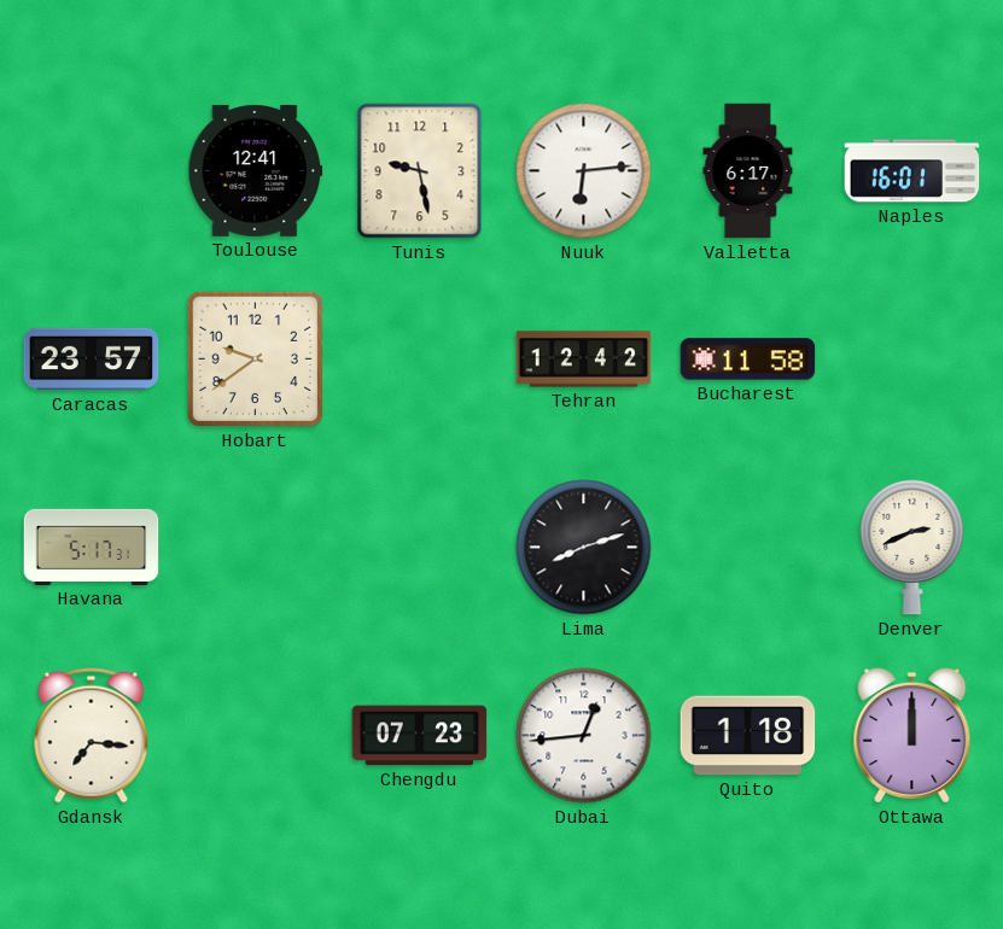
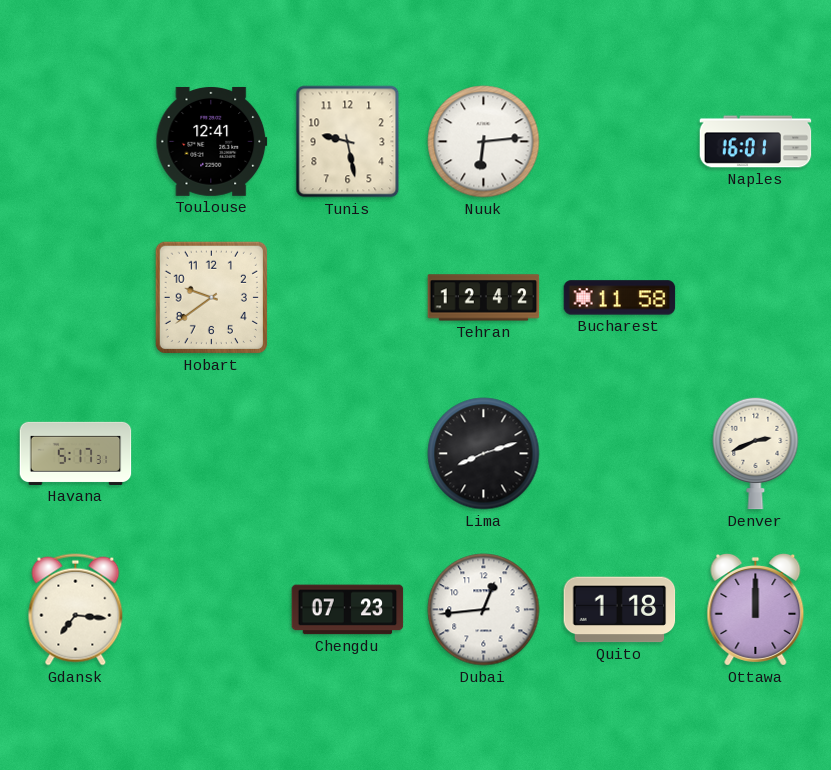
Valletta: 6:17 -> none
Caracas: 23:57 -> none
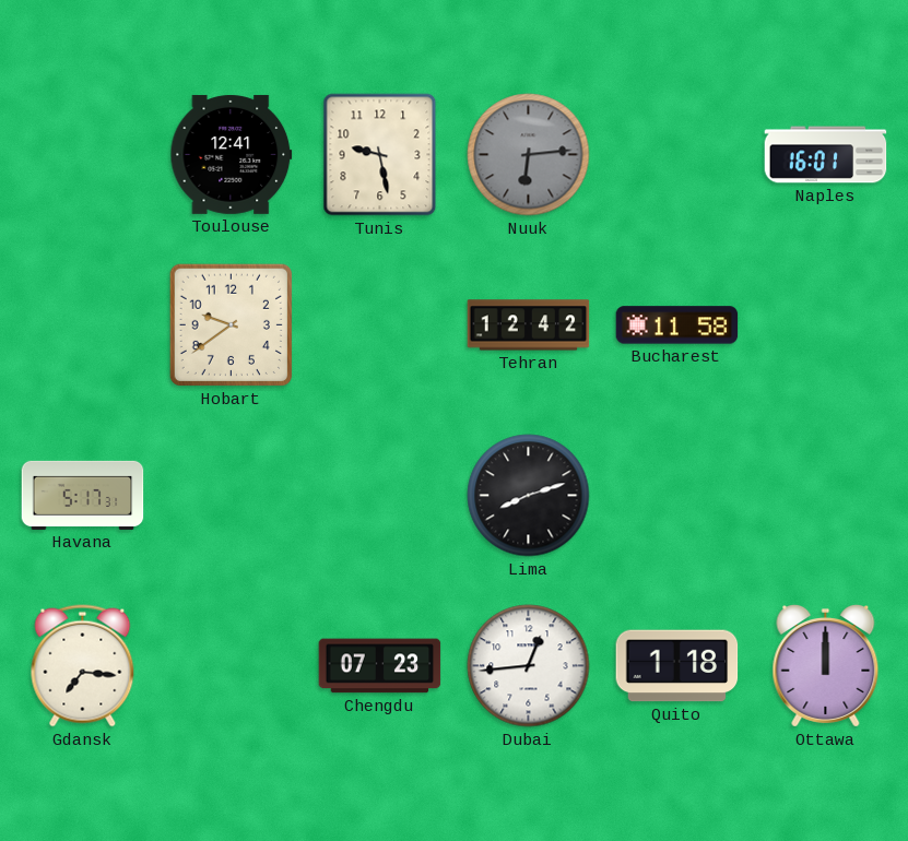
Nuuk dial: white -> grey
Denver: 2:41 -> none
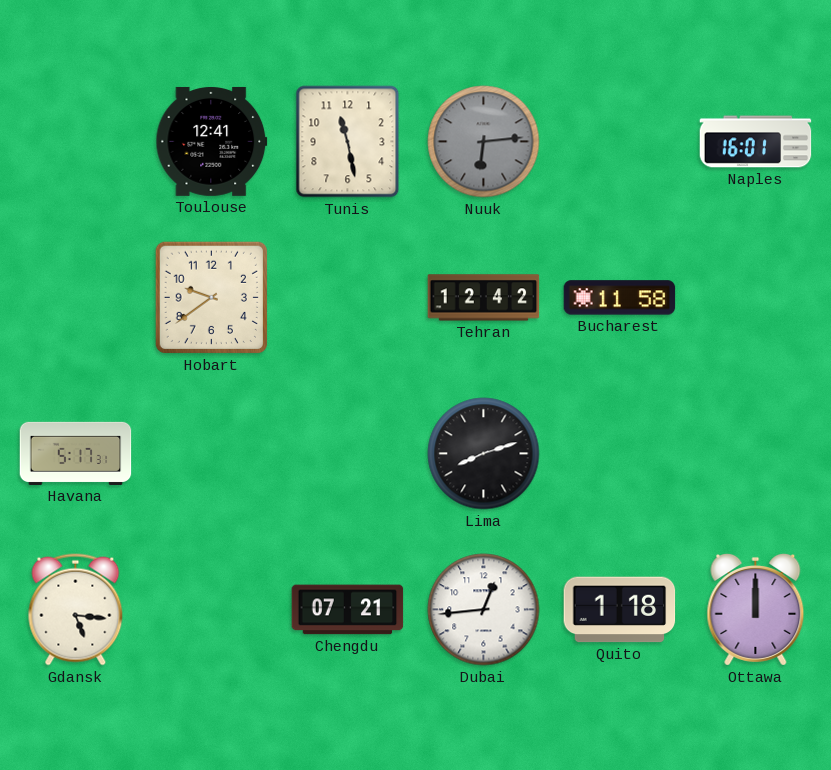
Tunis: 9:28 -> 11:28
Gdansk: 7:16 -> 5:16
Chengdu: 07:23 -> 07:21
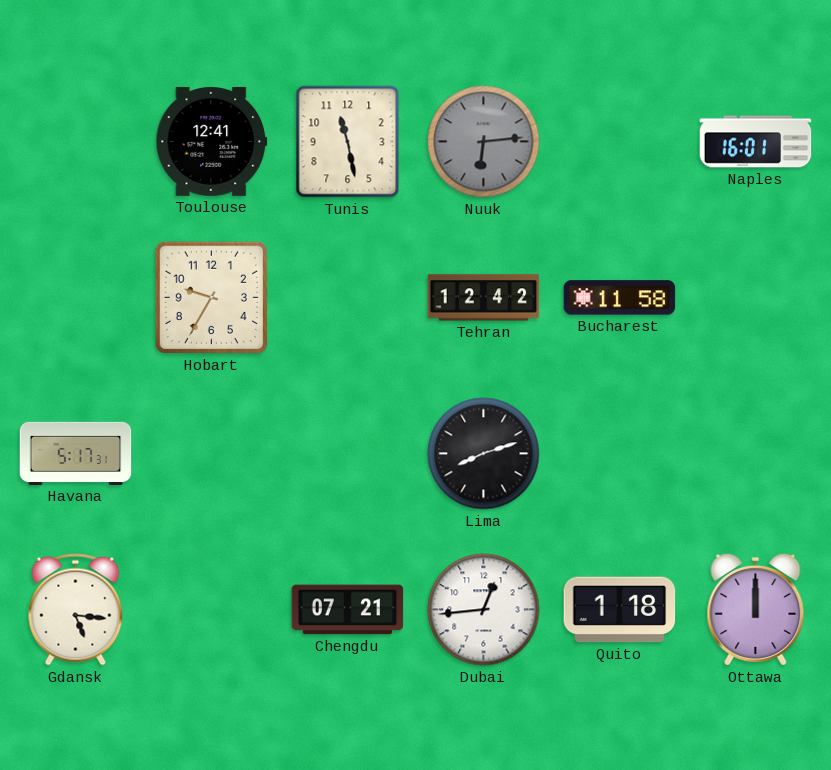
Hobart: 9:39 -> 9:35
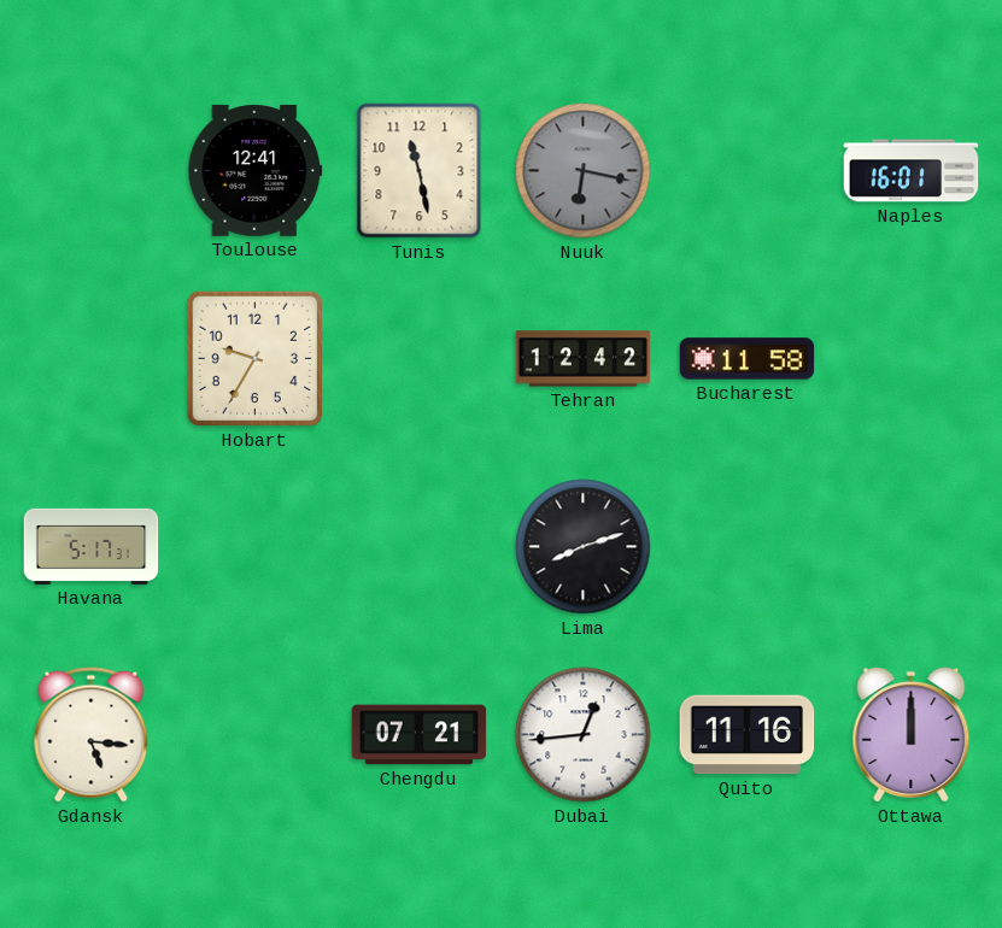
Nuuk: 6:14 -> 6:17
Quito: 1:18 -> 11:16
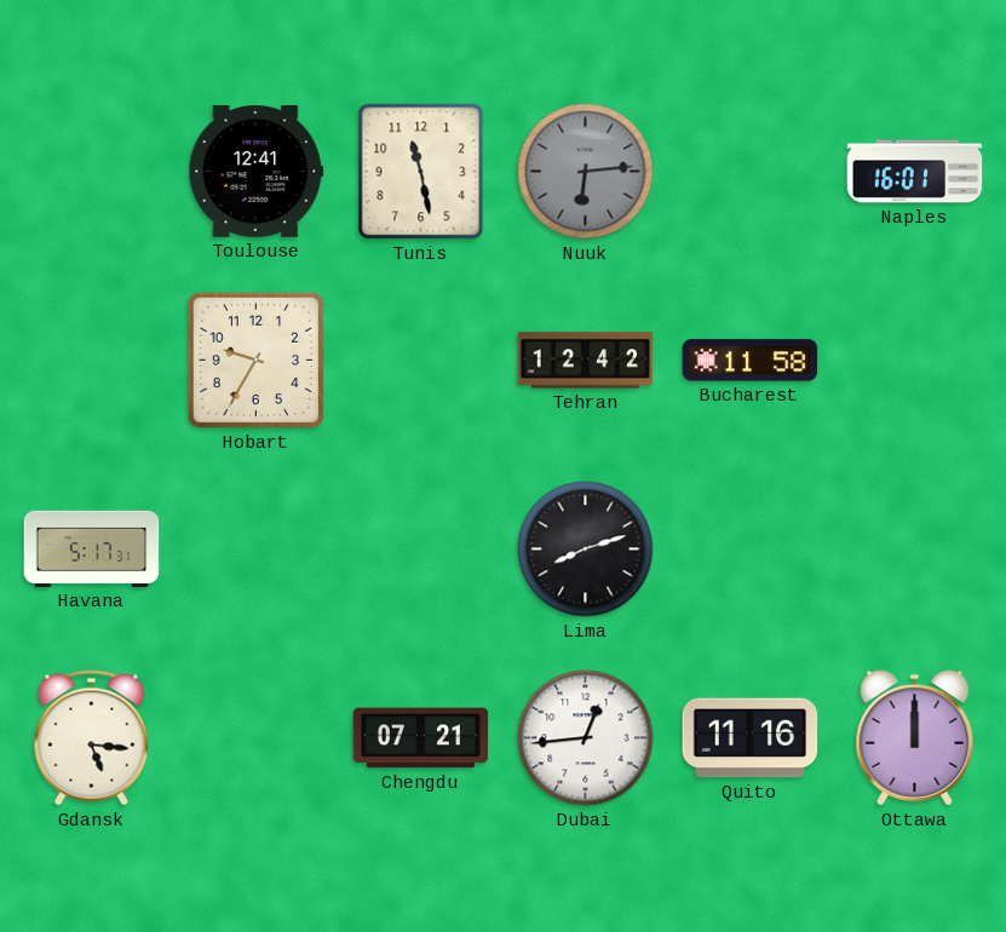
Nuuk: 6:17 -> 6:14
